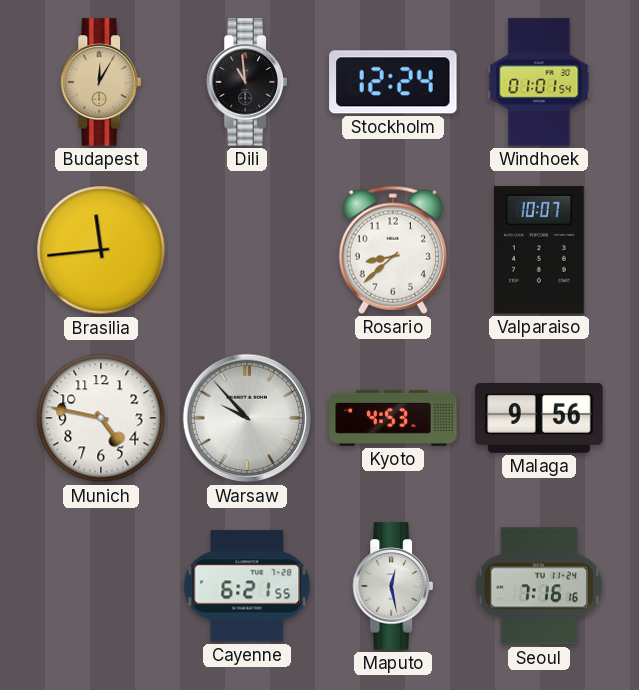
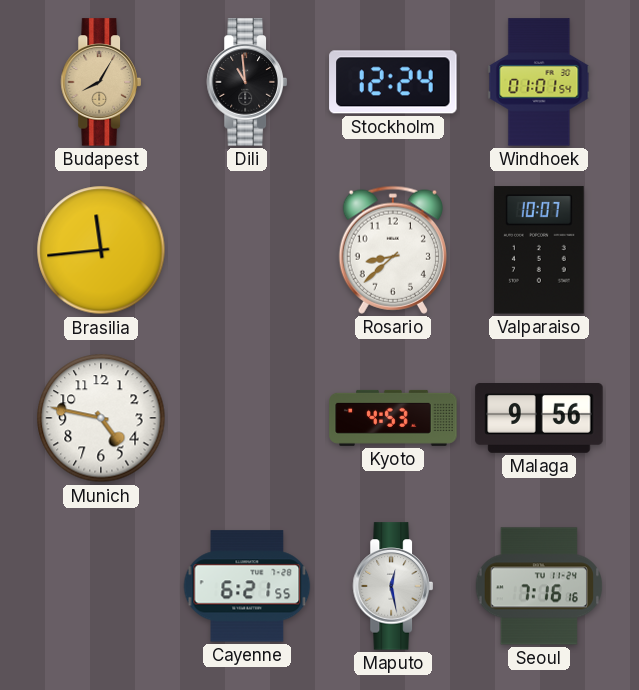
Budapest: 12:05 -> 8:05
Warsaw: 9:53 -> none
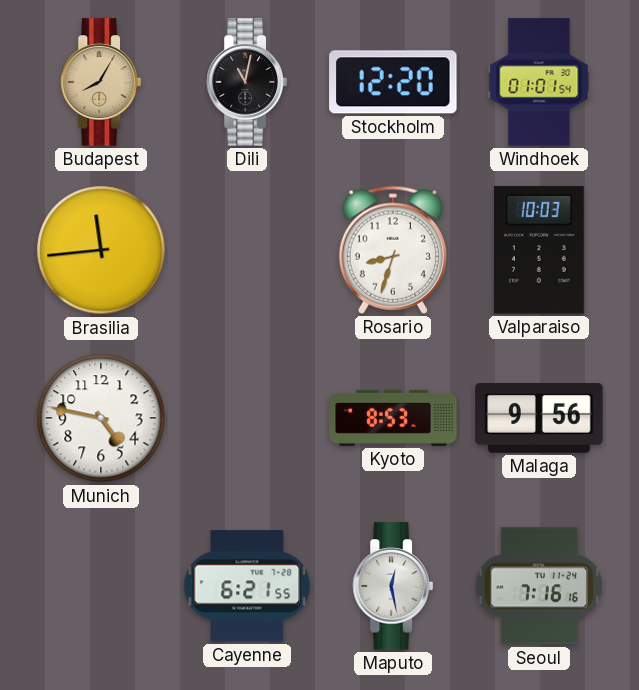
Dili: 10:59 -> 11:02
Stockholm: 12:24 -> 12:20
Rosario: 8:38 -> 8:33
Valparaiso: 10:07 -> 10:03
Kyoto: 4:53 -> 8:53
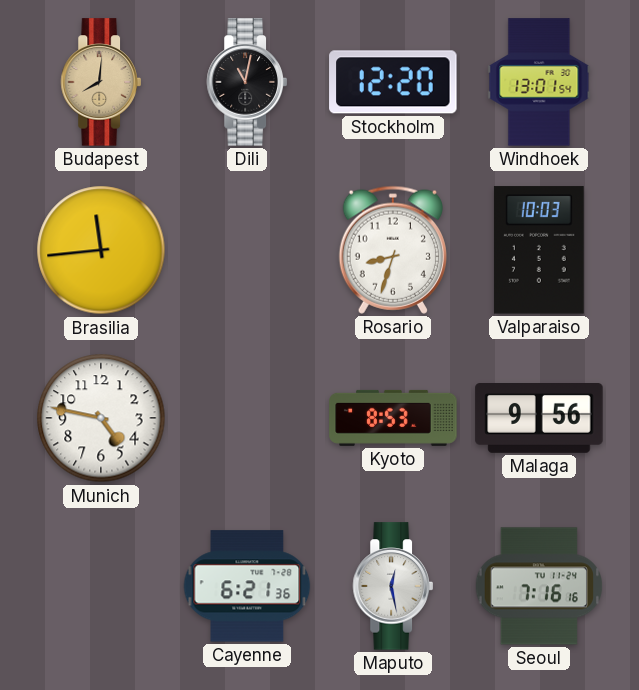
Budapest: 8:05 -> 8:01
Windhoek: 01:01 -> 13:01
Cayenne: 6:21:55 -> 6:21:36
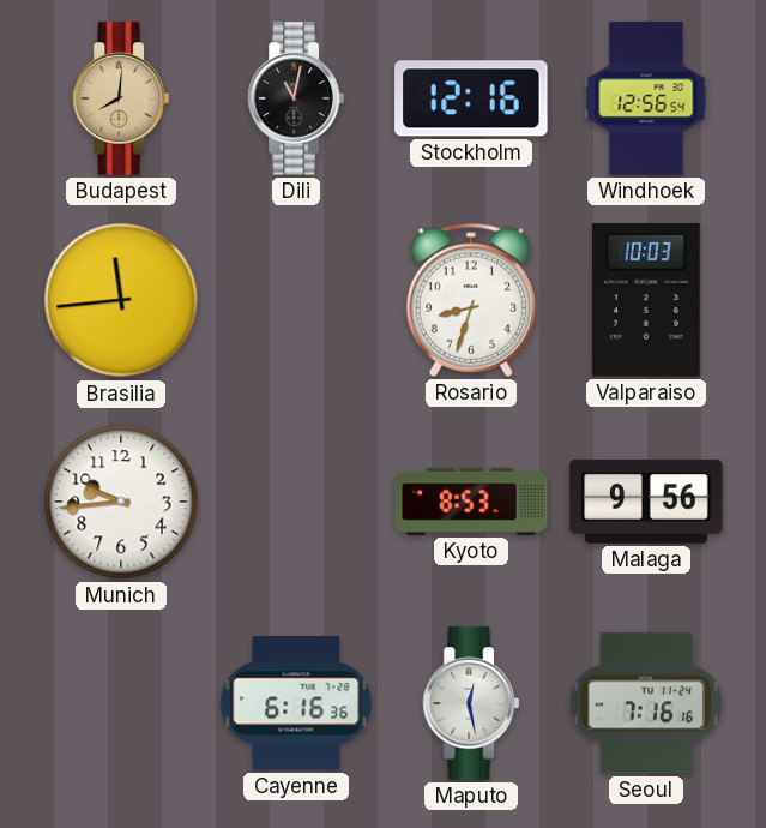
Stockholm: 12:20 -> 12:16
Windhoek: 13:01 -> 12:56
Munich: 4:47 -> 9:44
Cayenne: 6:21 -> 6:16
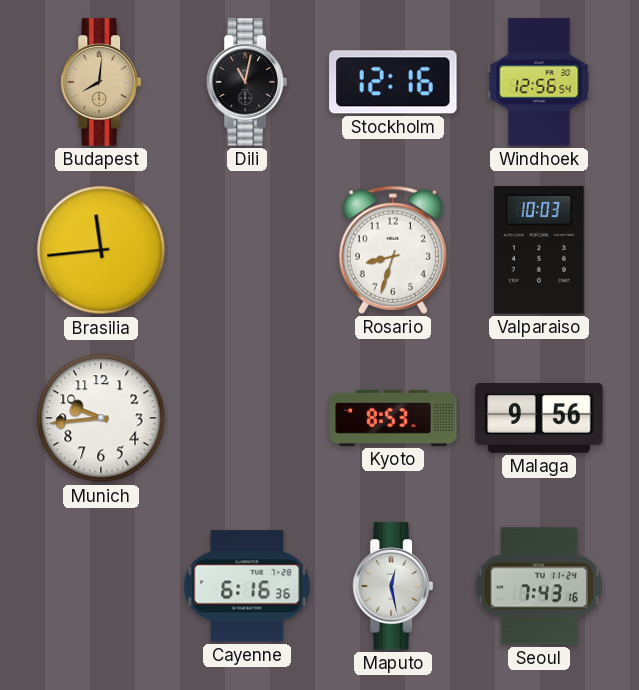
Seoul: 7:16 -> 7:43
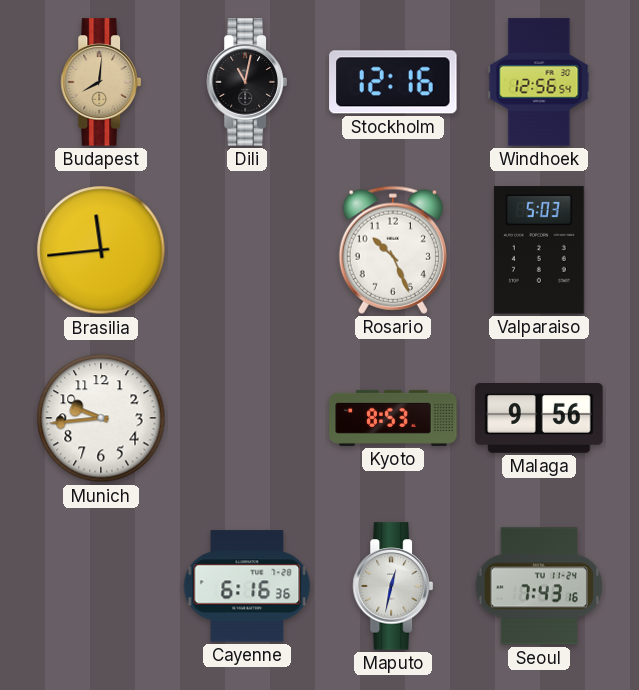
Rosario: 8:33 -> 10:26
Valparaiso: 10:03 -> 5:03
Maputo: 12:28 -> 12:32
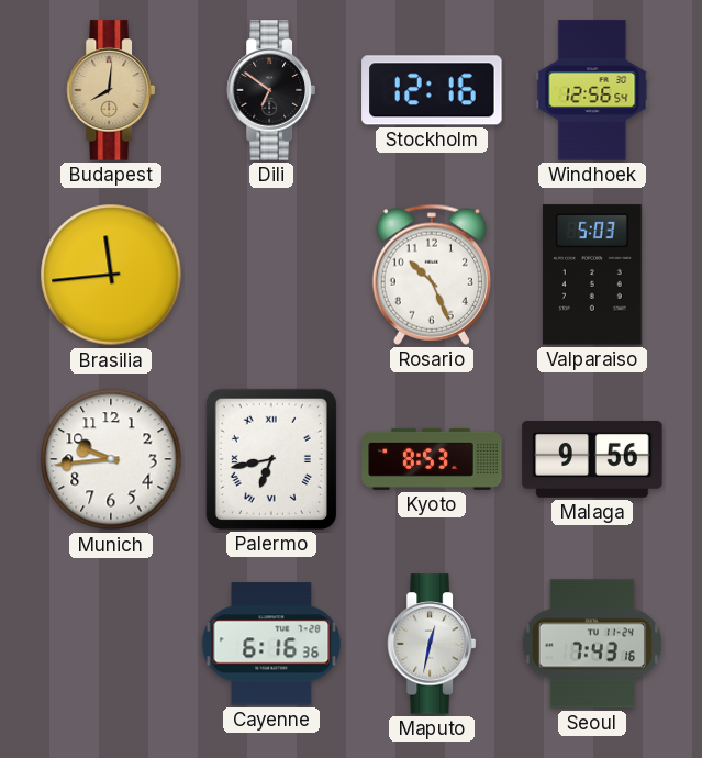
Dili: 11:02 -> 6:51
Palermo: none -> 6:43
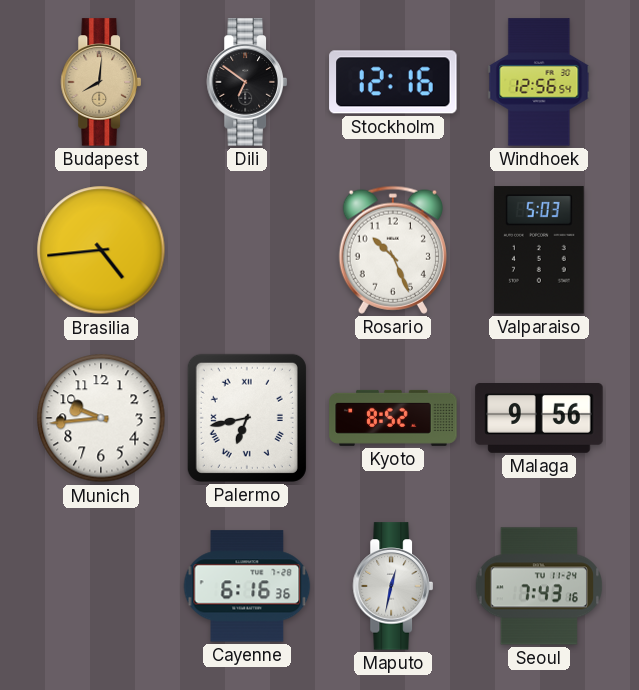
Brasilia: 11:44 -> 4:44
Kyoto: 8:53 -> 8:52
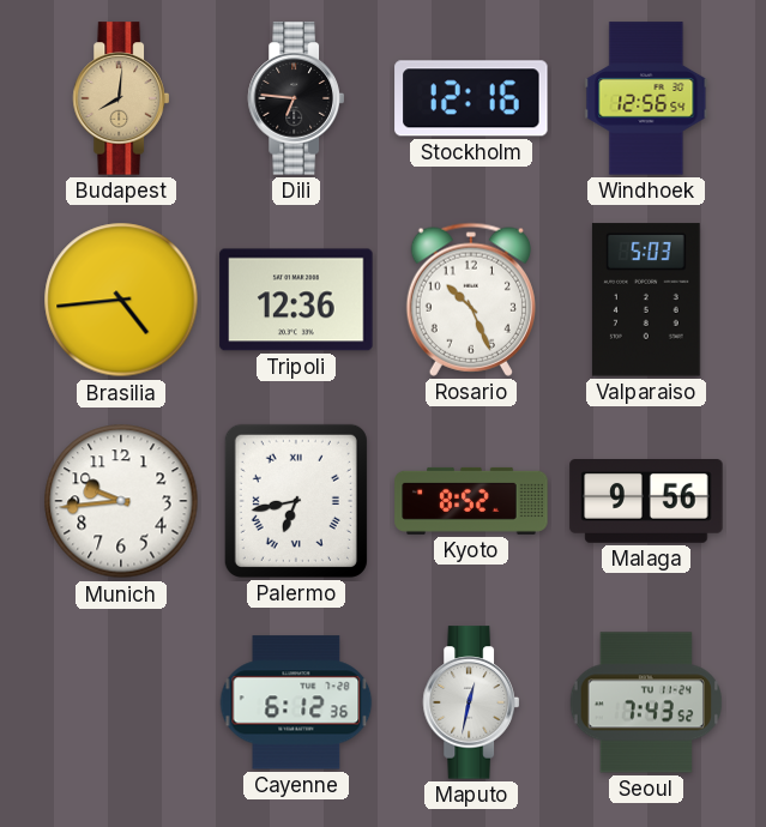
Dili: 6:51 -> 6:46
Tripoli: none -> 12:36
Cayenne: 6:16 -> 6:12
Seoul: 7:43:16 -> 7:43:52
